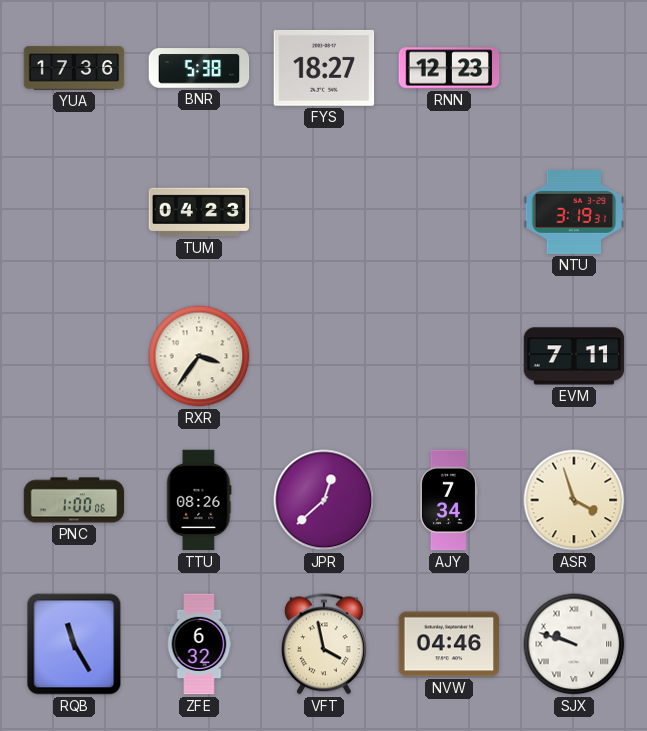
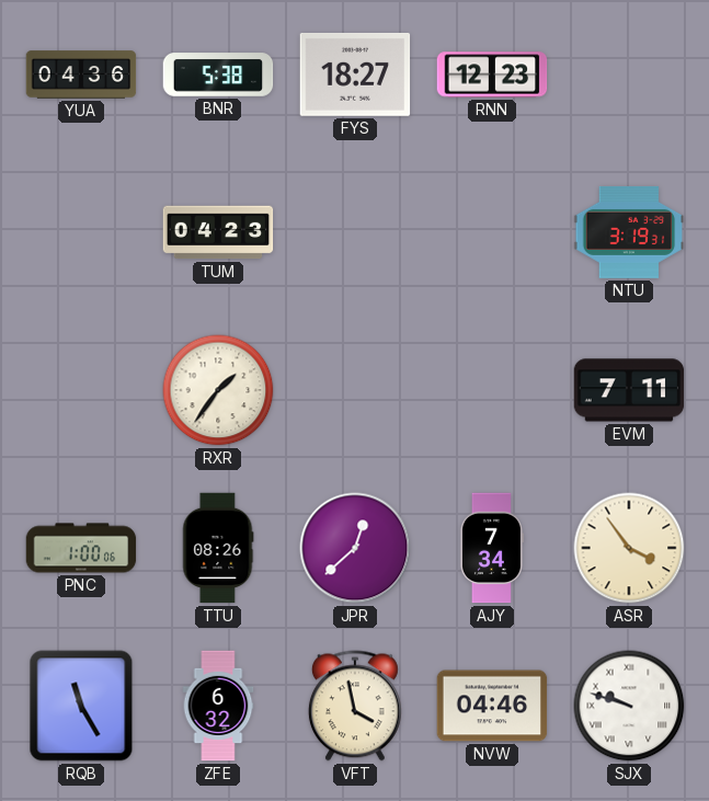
YUA: 17:36 -> 04:36
RXR: 3:36 -> 1:36
ASR: 3:57 -> 3:54
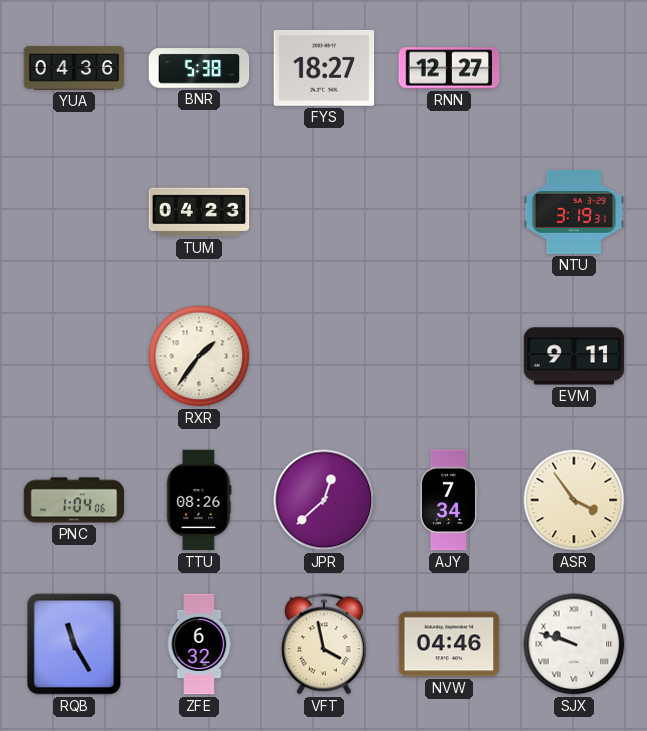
RNN: 12:23 -> 12:27
EVM: 7:11 -> 9:11
PNC: 1:00 -> 1:04
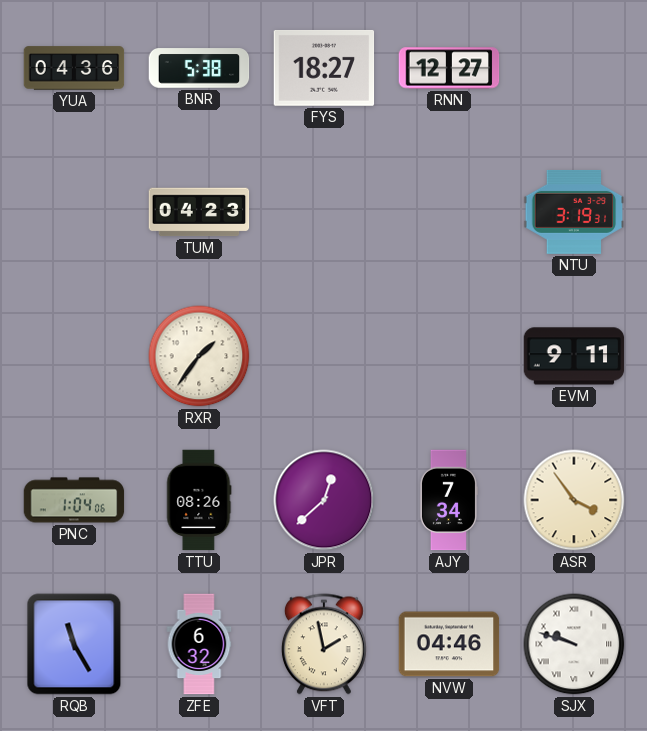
VFT: 3:58 -> 1:58
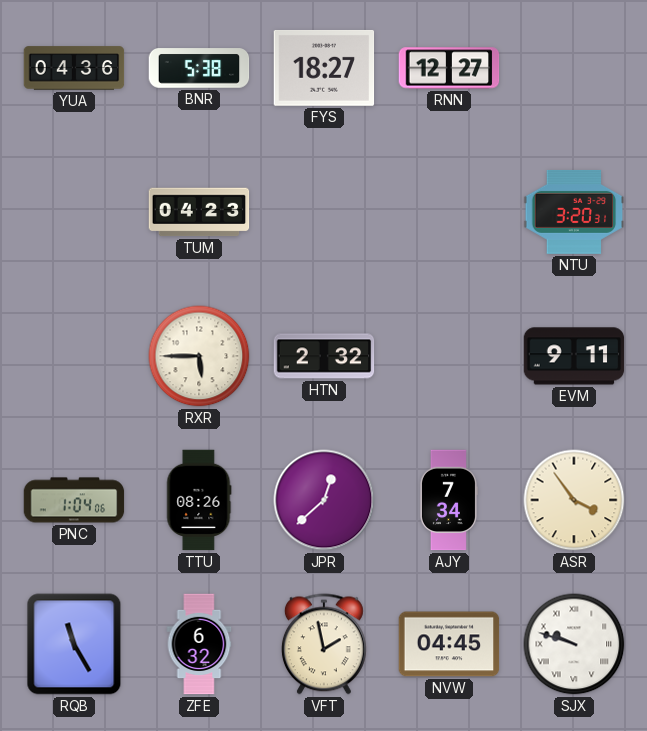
NTU: 3:19 -> 3:20
RXR: 1:36 -> 5:45
HTN: none -> 2:32
NVW: 04:46 -> 04:45
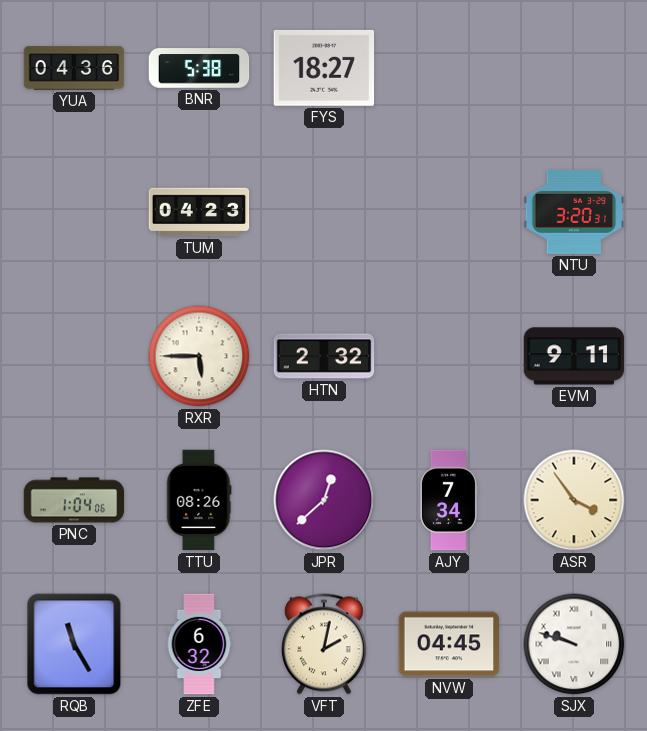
RNN: 12:27 -> none
VFT: 1:58 -> 2:02
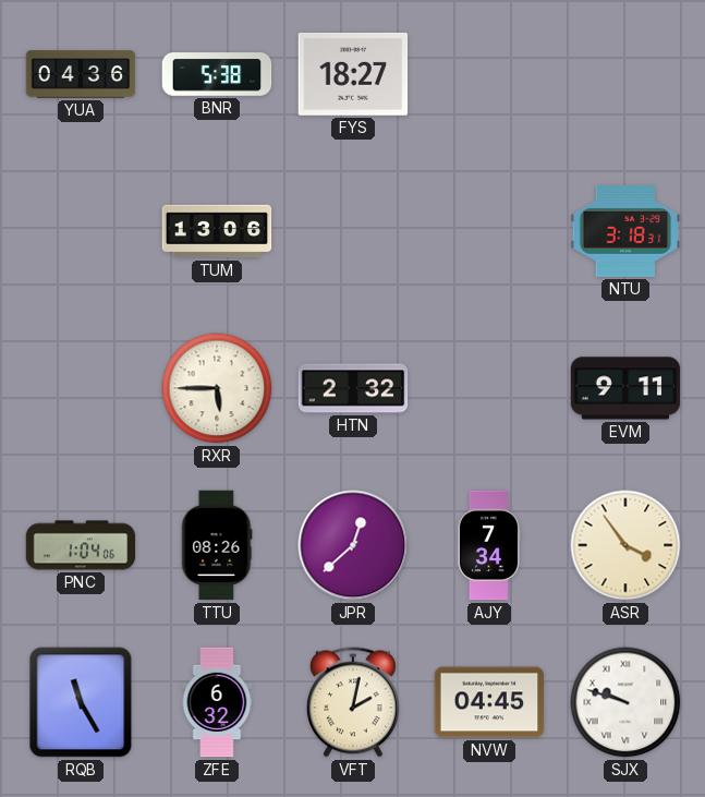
TUM: 04:23 -> 13:06
NTU: 3:20 -> 3:18
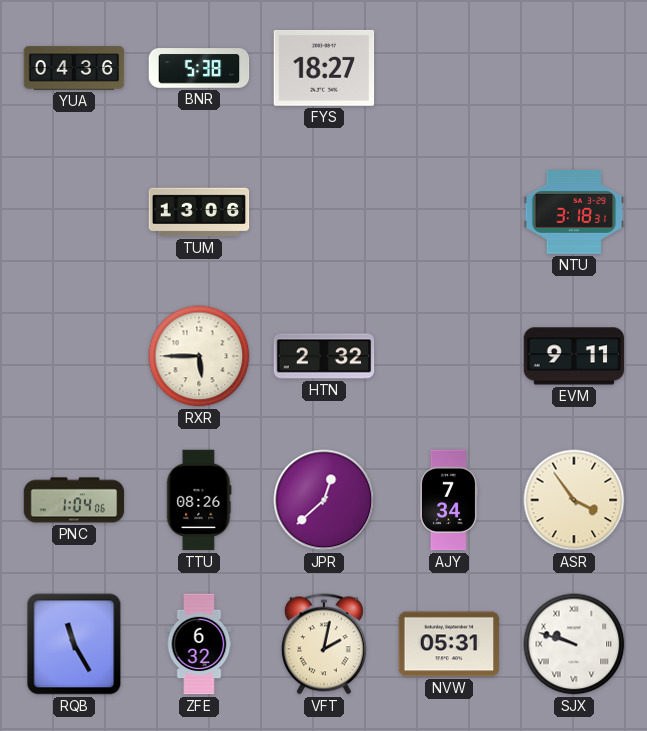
NVW: 04:45 -> 05:31
